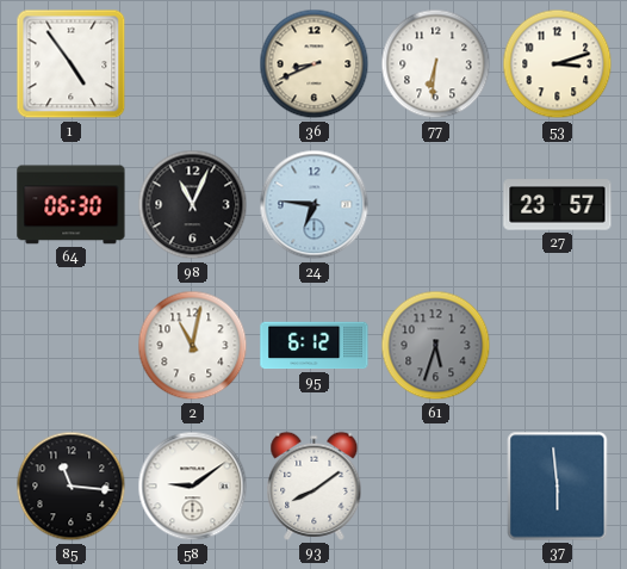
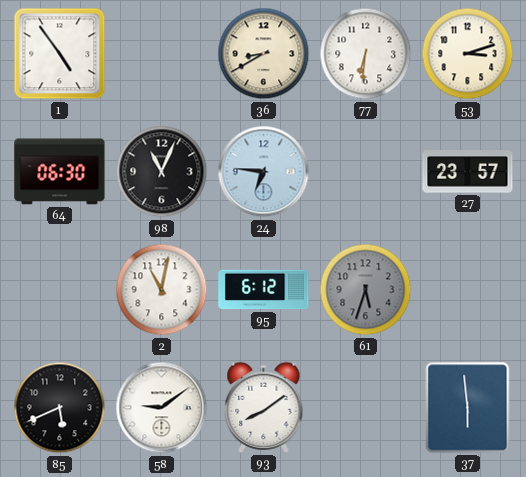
36: 8:41 -> 8:40
85: 11:16 -> 5:41
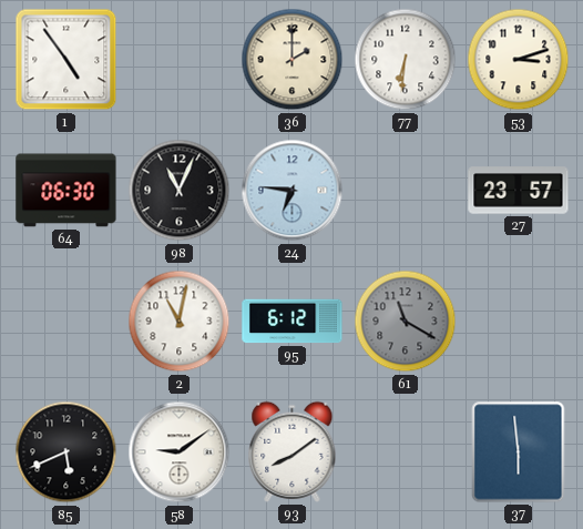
36: 8:40 -> 2:00
61: 5:33 -> 11:20
